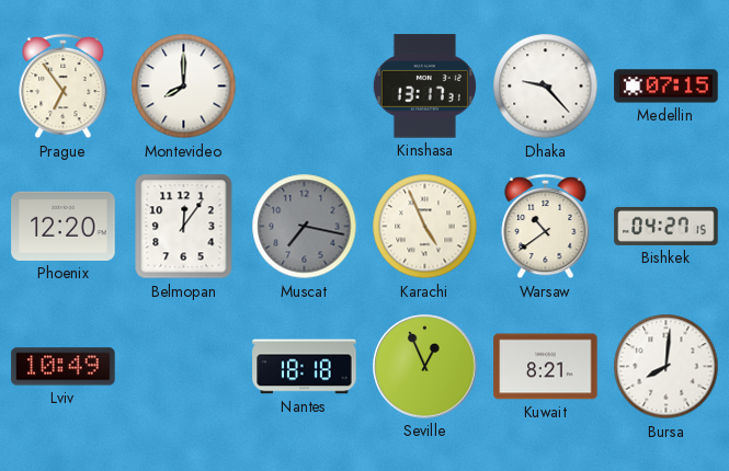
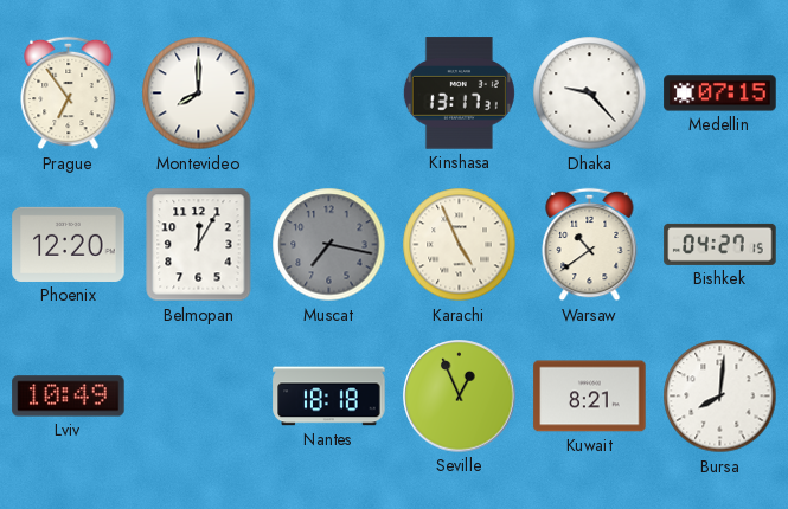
Belmopan: 12:06 -> 12:05
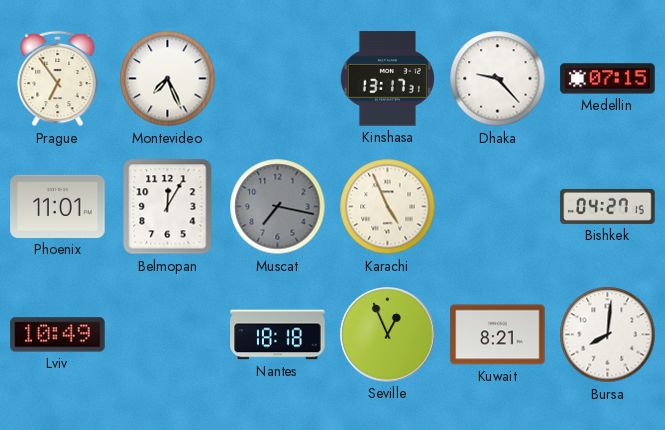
Montevideo: 8:00 -> 7:26
Phoenix: 12:20 -> 11:01
Warsaw: 10:39 -> none
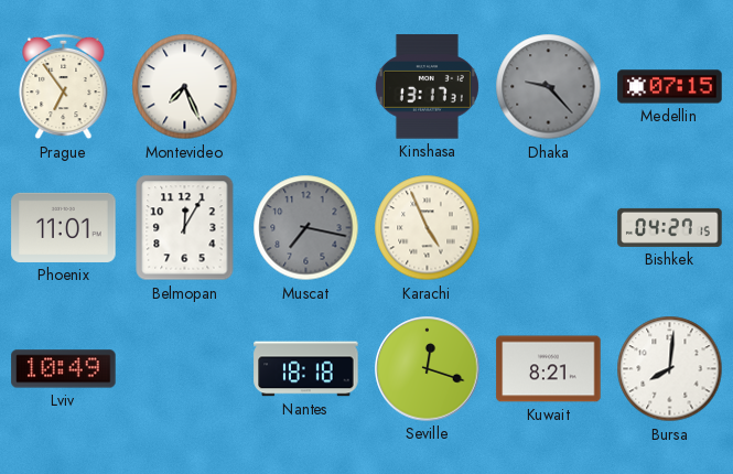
Dhaka dial: white -> grey
Seville: 12:56 -> 12:18
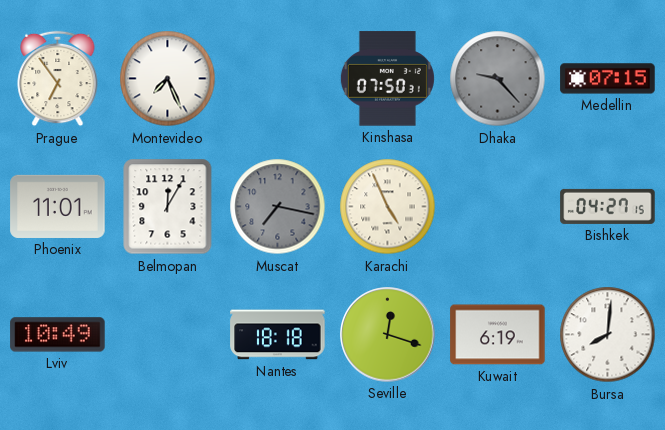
Kinshasa: 13:17 -> 07:50
Kuwait: 8:21 -> 6:19
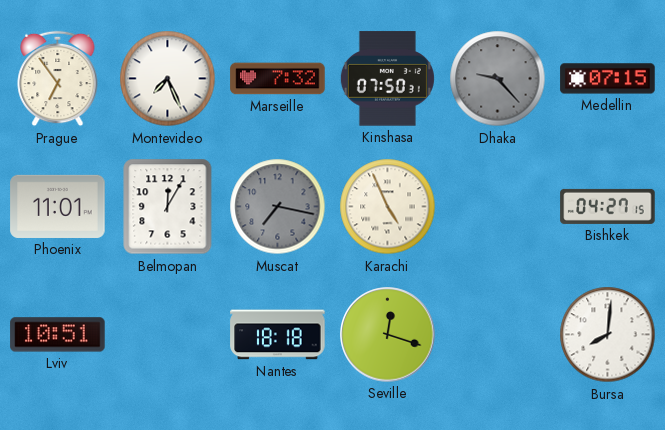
Marseille: none -> 7:32
Lviv: 10:49 -> 10:51
Kuwait: 6:19 -> none
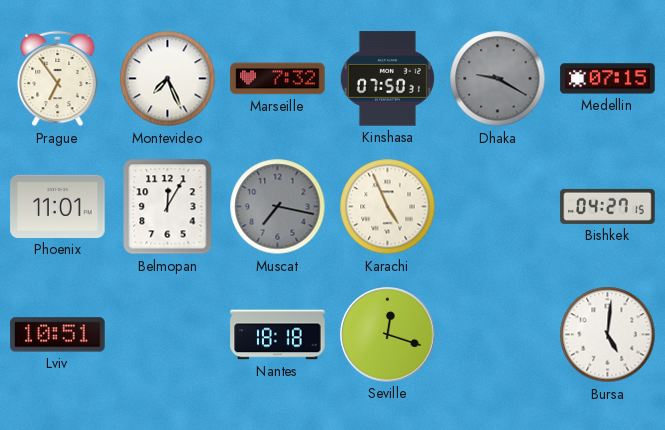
Dhaka: 9:23 -> 9:20
Bursa: 8:01 -> 5:01
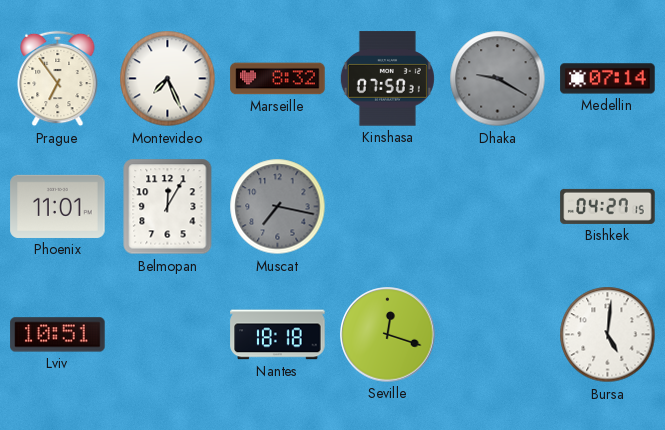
Marseille: 7:32 -> 8:32
Medellin: 07:15 -> 07:14
Karachi: 4:56 -> none
